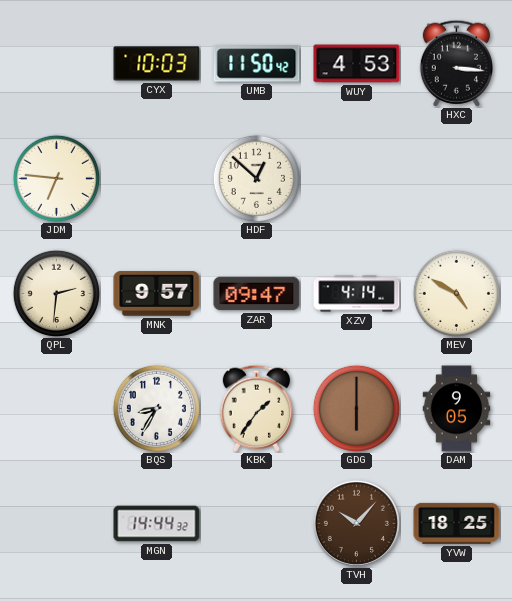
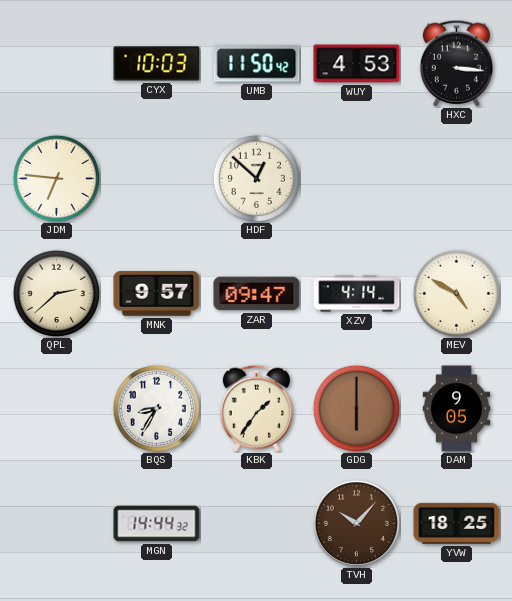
QPL: 2:31 -> 2:38
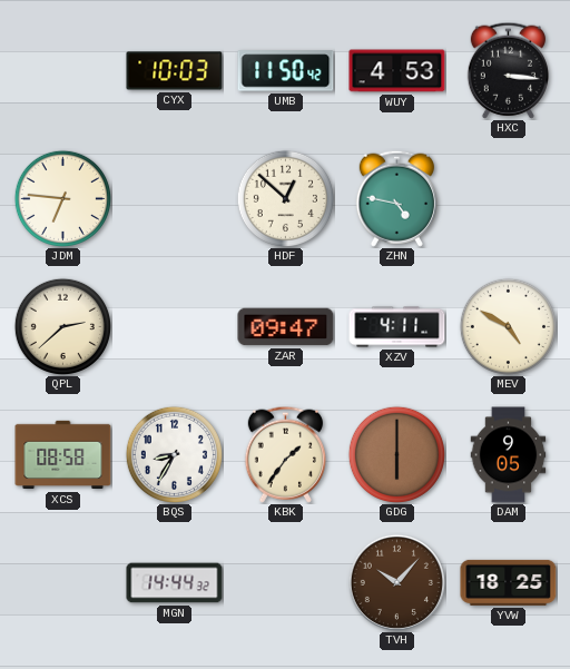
ZHN: none -> 4:47
MNK: 9:57 -> none
XZV: 4:14 -> 4:11
XCS: none -> 08:58
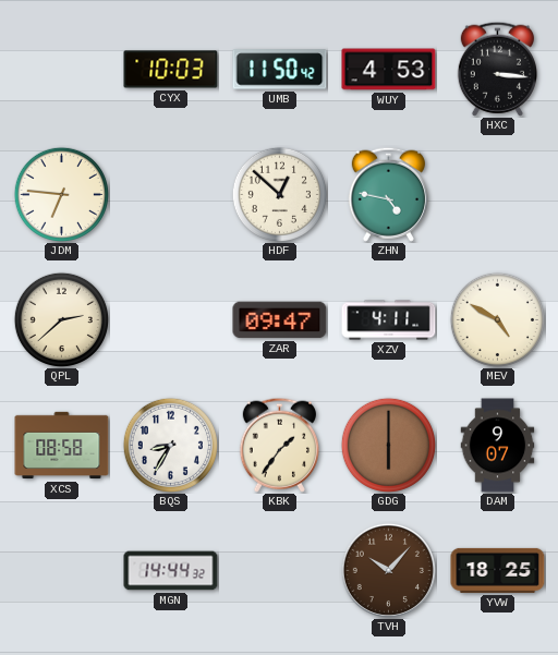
DAM: 9:05 -> 9:07
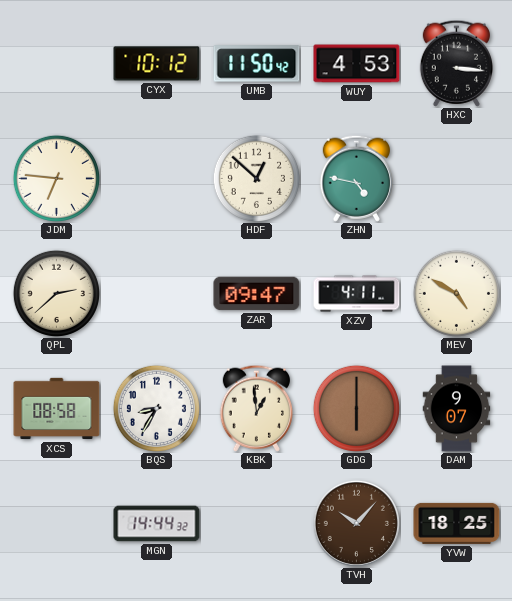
CYX: 10:03 -> 10:12
KBK: 1:36 -> 12:59
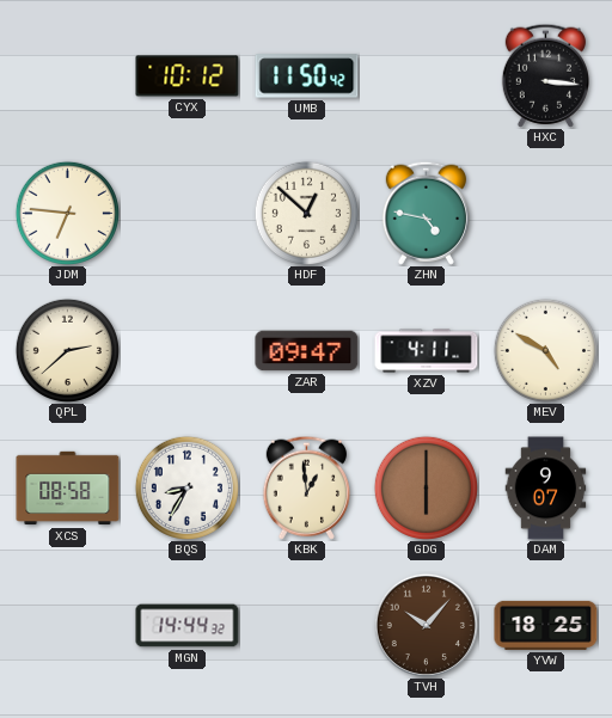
WUY: 4:53 -> none
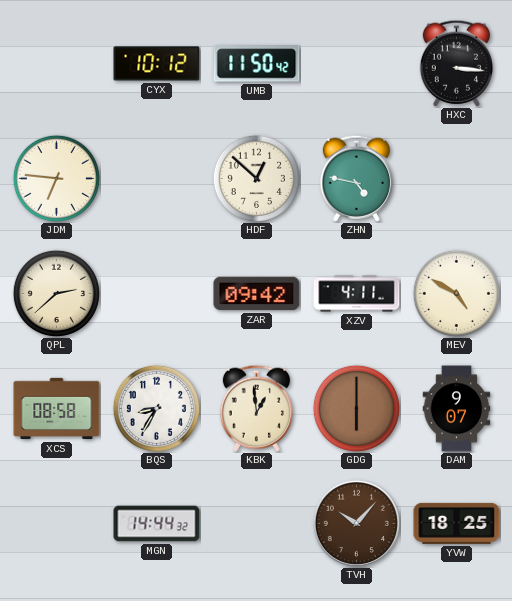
ZAR: 09:47 -> 09:42
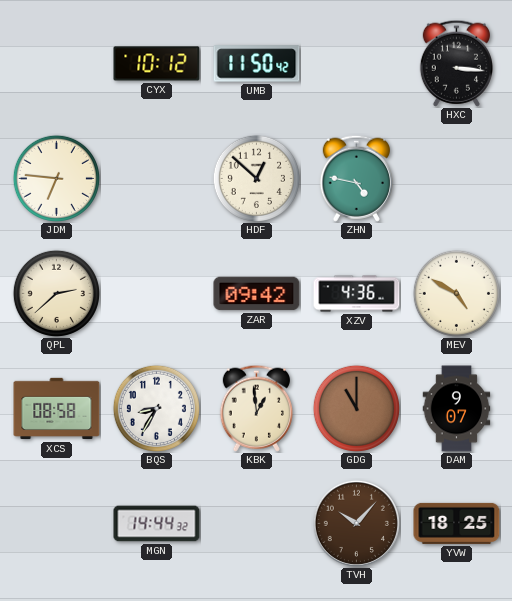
XZV: 4:11 -> 4:36
GDG: 6:00 -> 11:00
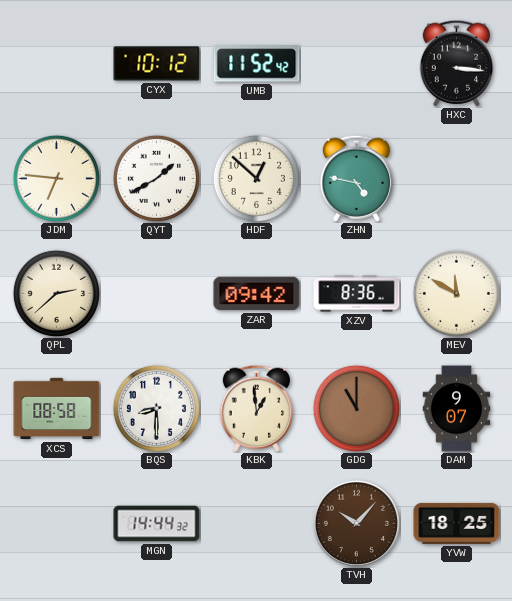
UMB: 11:50 -> 11:52
QYT: none -> 1:40
XZV: 4:36 -> 8:36
MEV: 4:50 -> 11:50
BQS: 8:35 -> 8:30
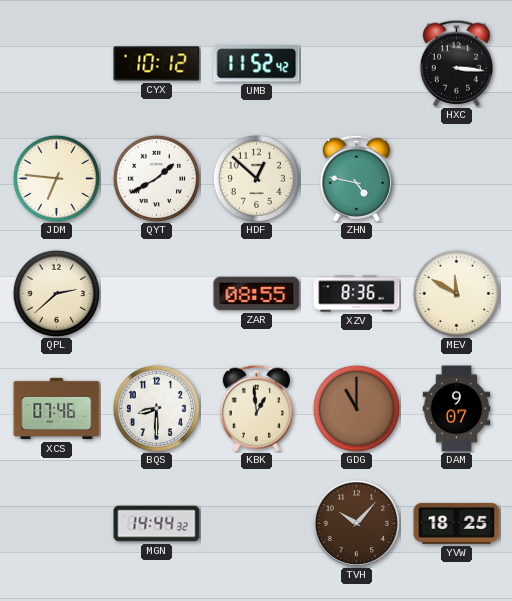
ZAR: 09:42 -> 08:55
XCS: 08:58 -> 07:46
